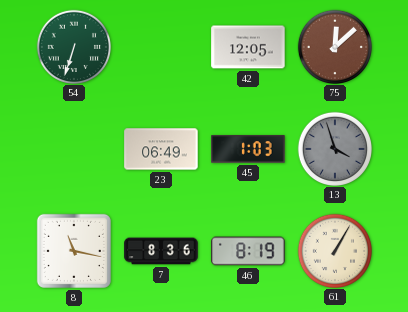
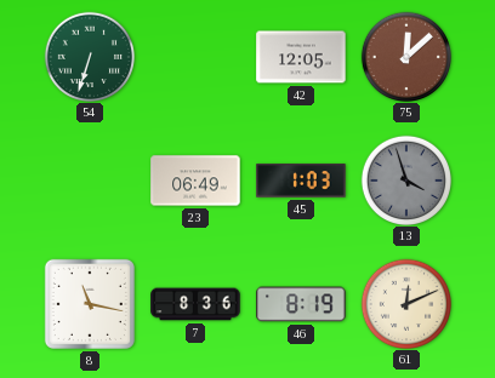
61: 1:05 -> 12:11
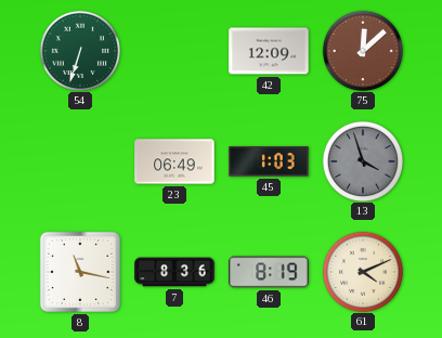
42: 12:05 -> 12:09
61: 12:11 -> 4:11
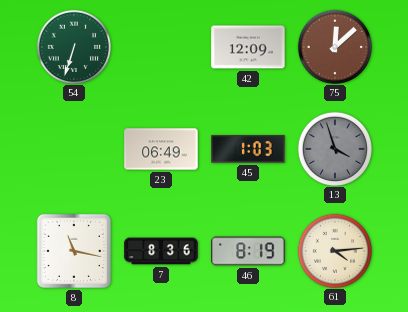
61: 4:11 -> 4:14
